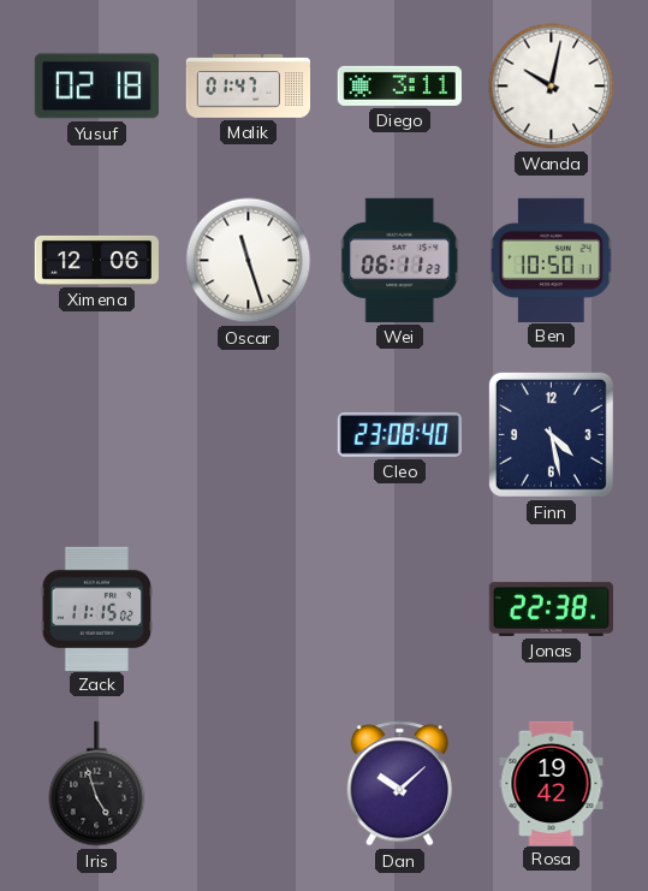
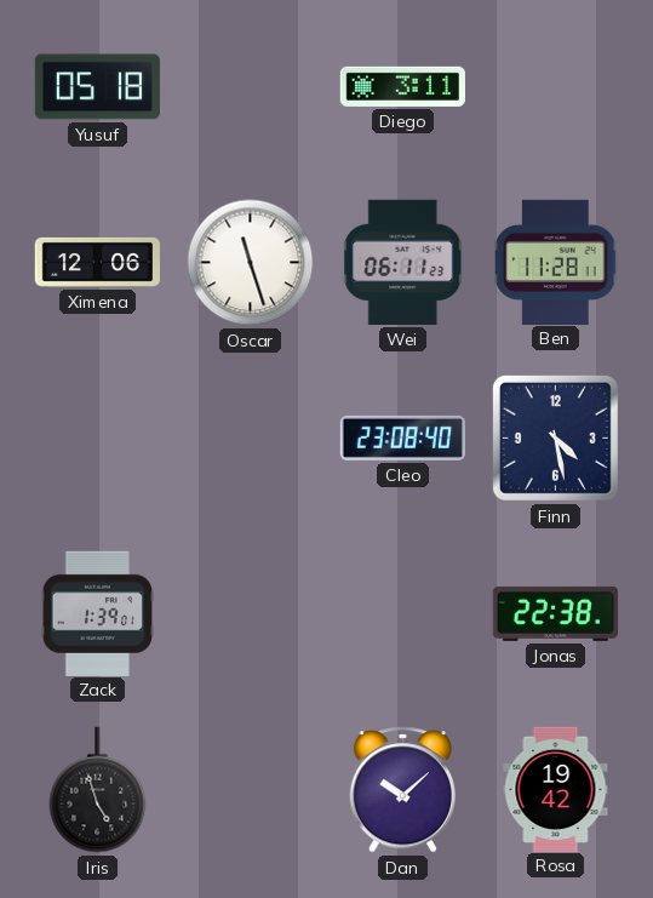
Yusuf: 02:18 -> 05:18
Malik: 01:47 -> none
Wanda: 10:02 -> none
Ben: 10:50 -> 11:28
Zack: 11:15 -> 1:39
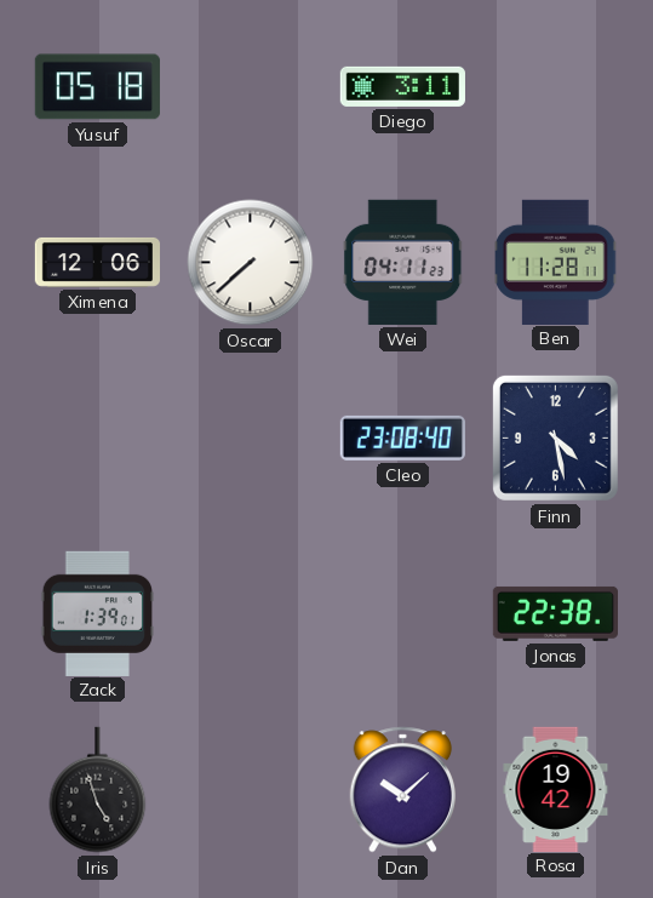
Oscar: 11:27 -> 7:38
Wei: 06:11 -> 04:11
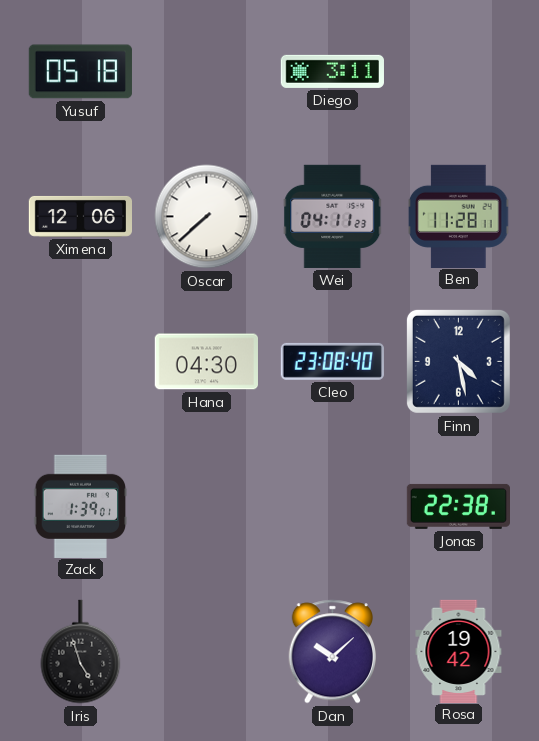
Hana: none -> 04:30
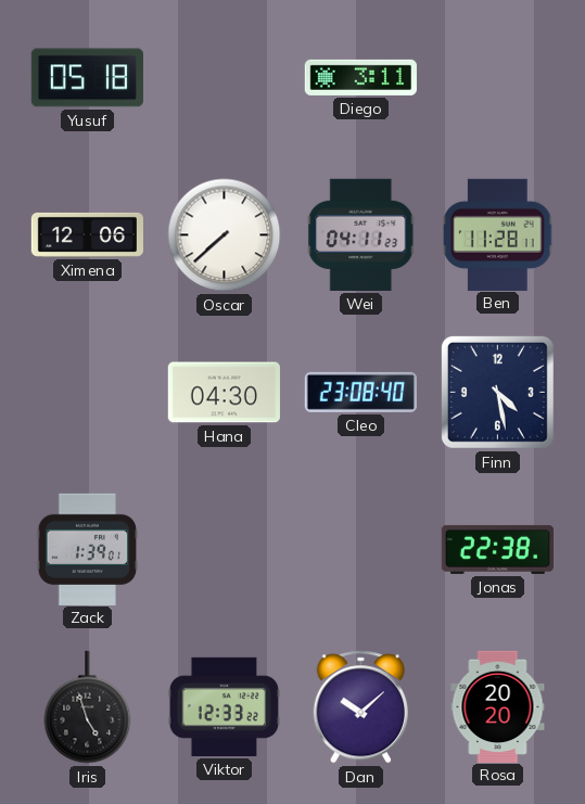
Viktor: none -> 12:33
Rosa: 19:42 -> 20:20
